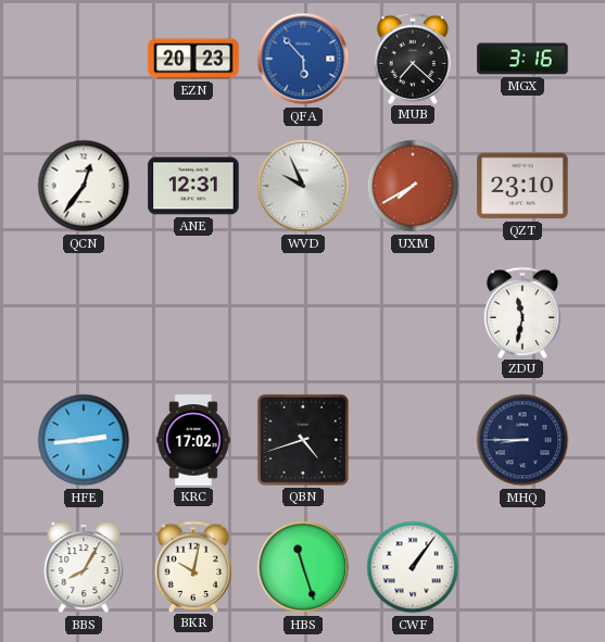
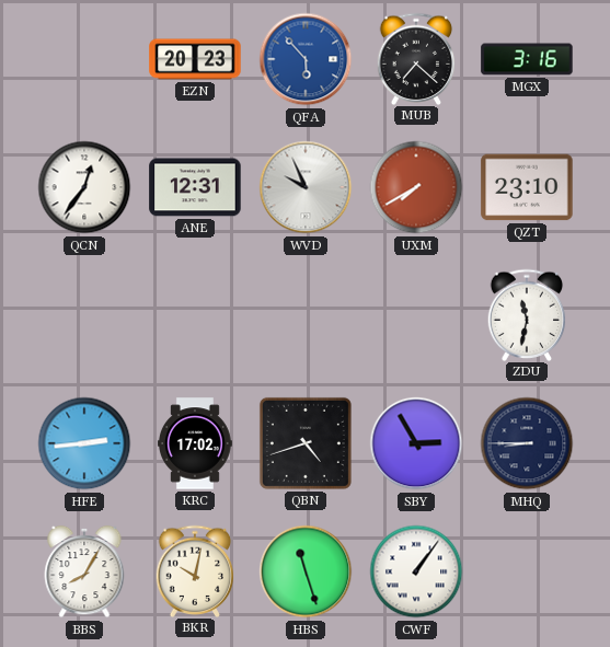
SBY: none -> 2:55
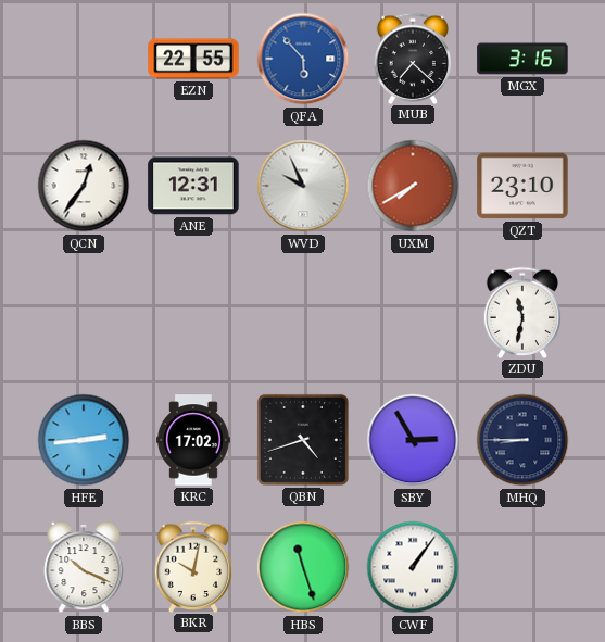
EZN: 20:23 -> 22:55
BBS: 8:05 -> 10:19
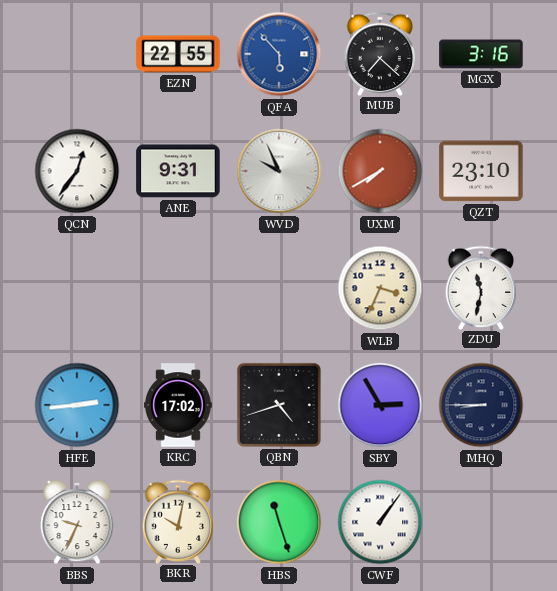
ANE: 12:31 -> 9:31
WLB: none -> 3:34
BBS: 10:19 -> 9:34
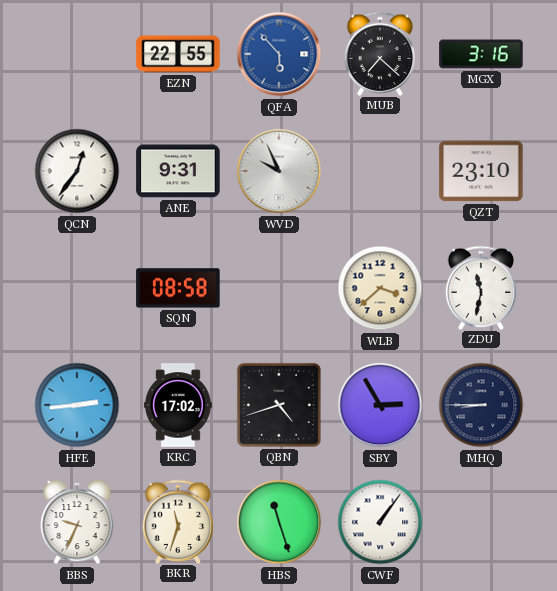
UXM: 7:40 -> none
SQN: none -> 08:58
WLB: 3:34 -> 3:38
BKR: 10:02 -> 11:33
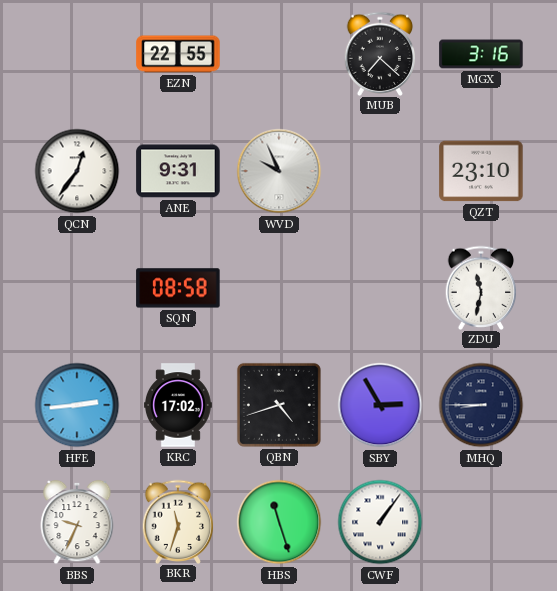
QFA: 5:53 -> none
WLB: 3:38 -> none
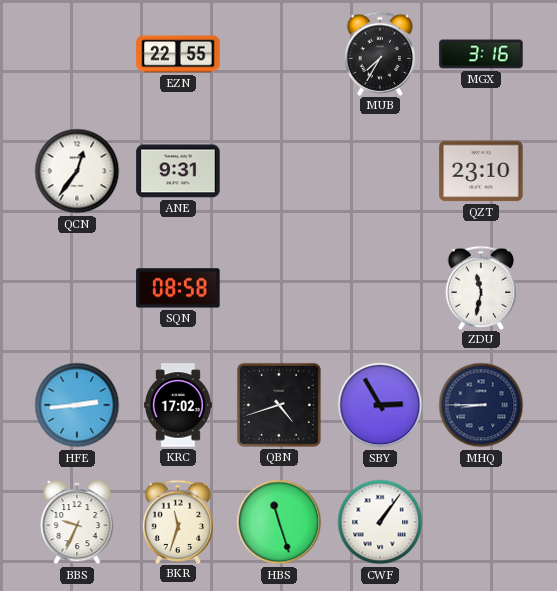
MUB: 7:22 -> 7:35
WVD: 9:56 -> none
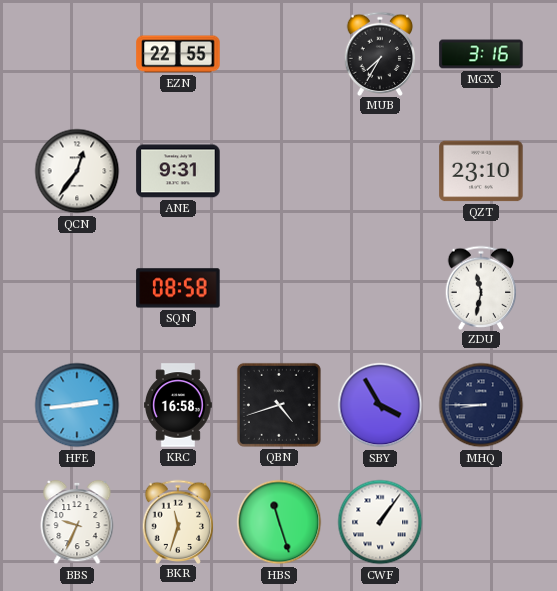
KRC: 17:02 -> 16:58
SBY: 2:55 -> 3:55
